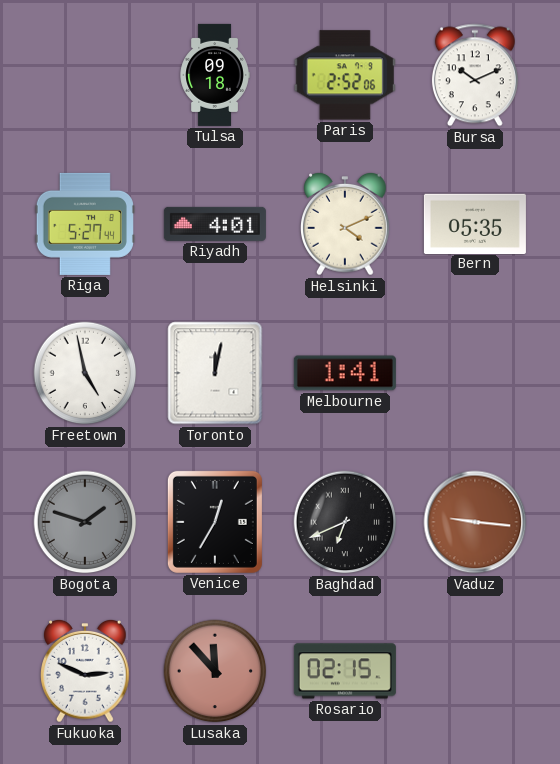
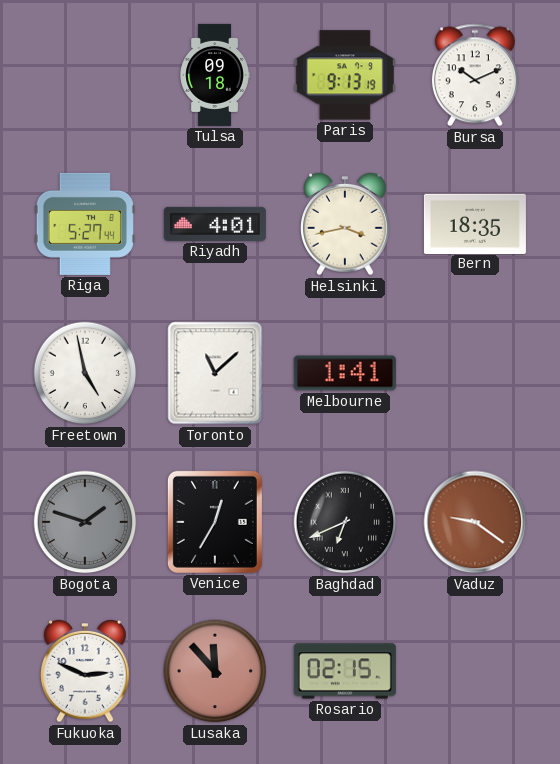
Paris: 2:52 -> 9:13
Helsinki: 4:11 -> 3:43
Bern: 05:35 -> 18:35
Toronto: 12:02 -> 11:08
Vaduz: 9:16 -> 9:21
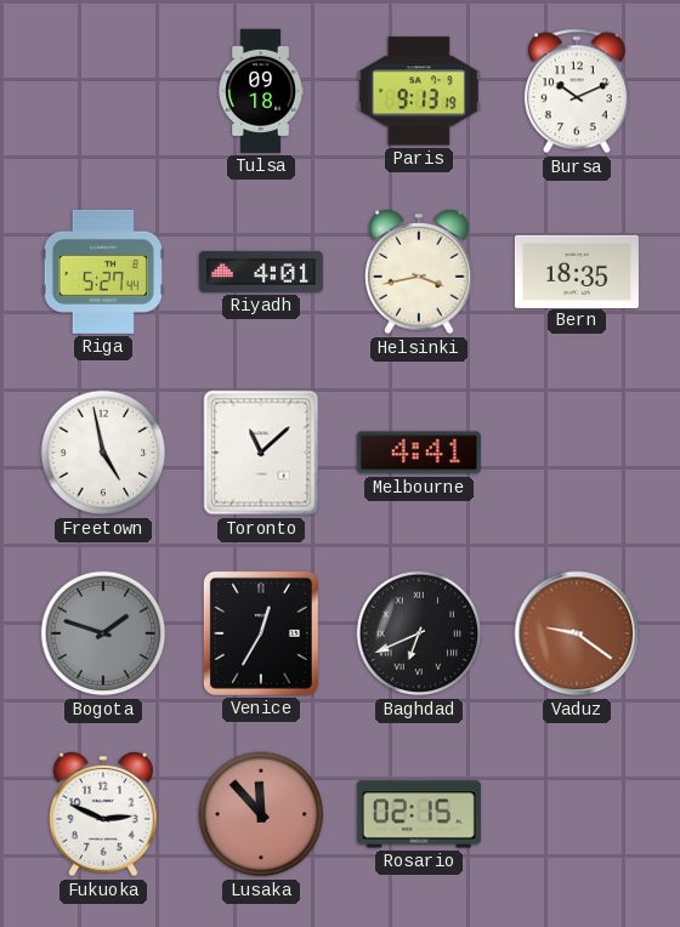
Melbourne: 1:41 -> 4:41
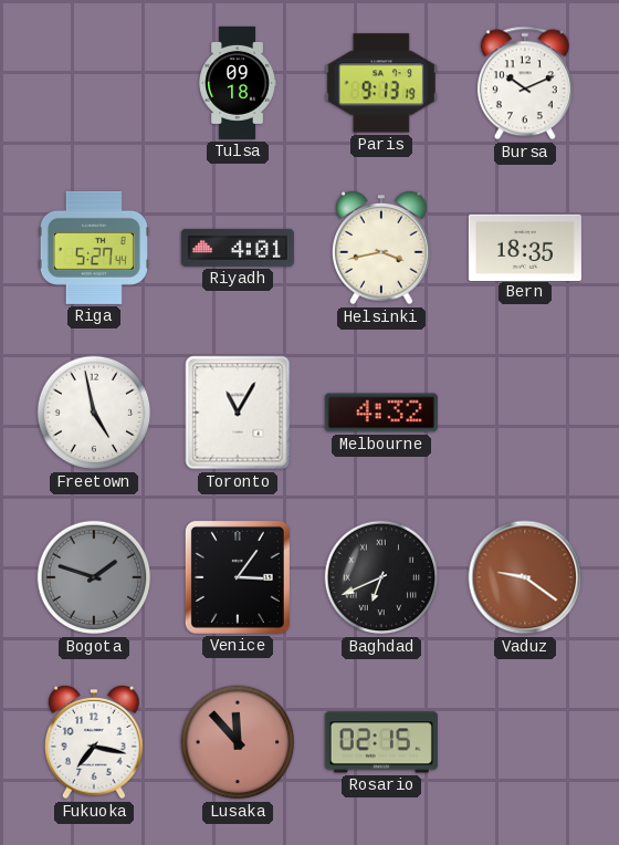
Toronto: 11:08 -> 11:05
Melbourne: 4:41 -> 4:32
Venice: 12:35 -> 3:06
Fukuoka: 2:49 -> 7:17
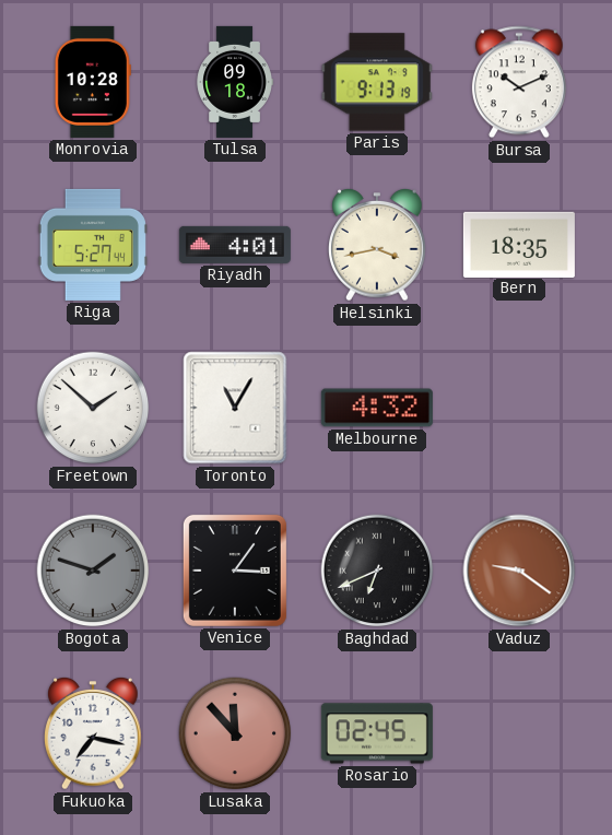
Monrovia: none -> 10:28
Freetown: 4:58 -> 1:52
Rosario: 02:15 -> 02:45
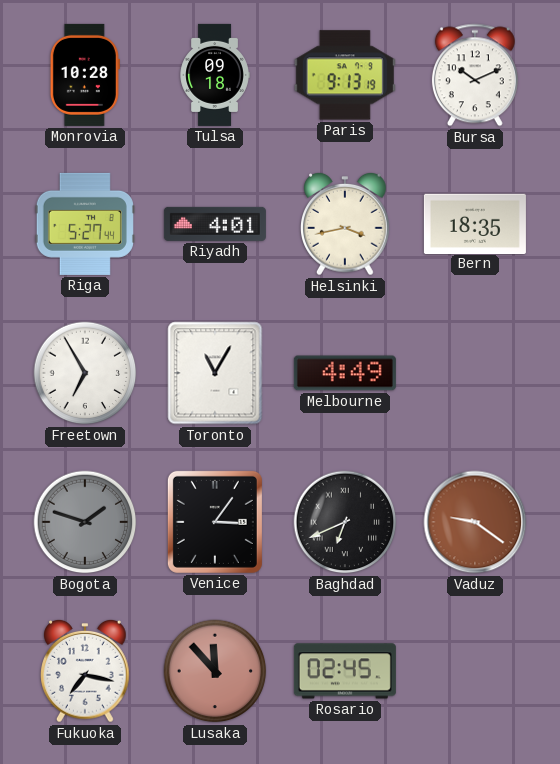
Freetown: 1:52 -> 6:55
Melbourne: 4:32 -> 4:49
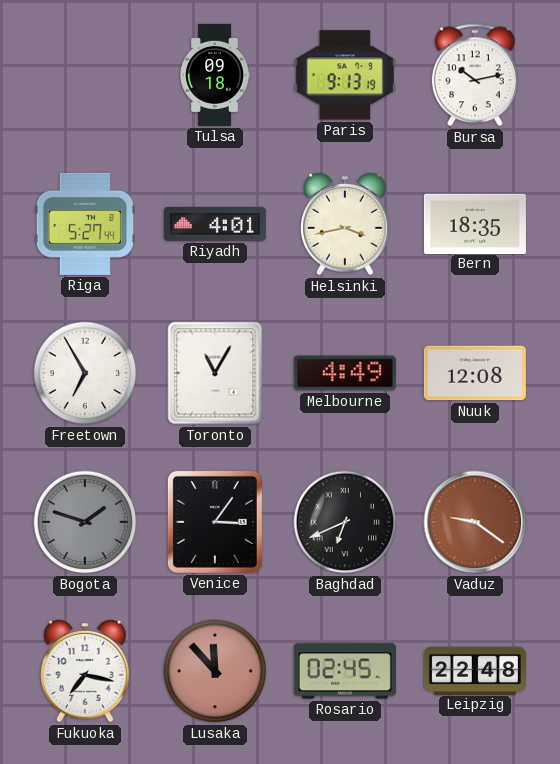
Monrovia: 10:28 -> none
Bursa: 10:11 -> 10:13
Nuuk: none -> 12:08
Leipzig: none -> 22:48
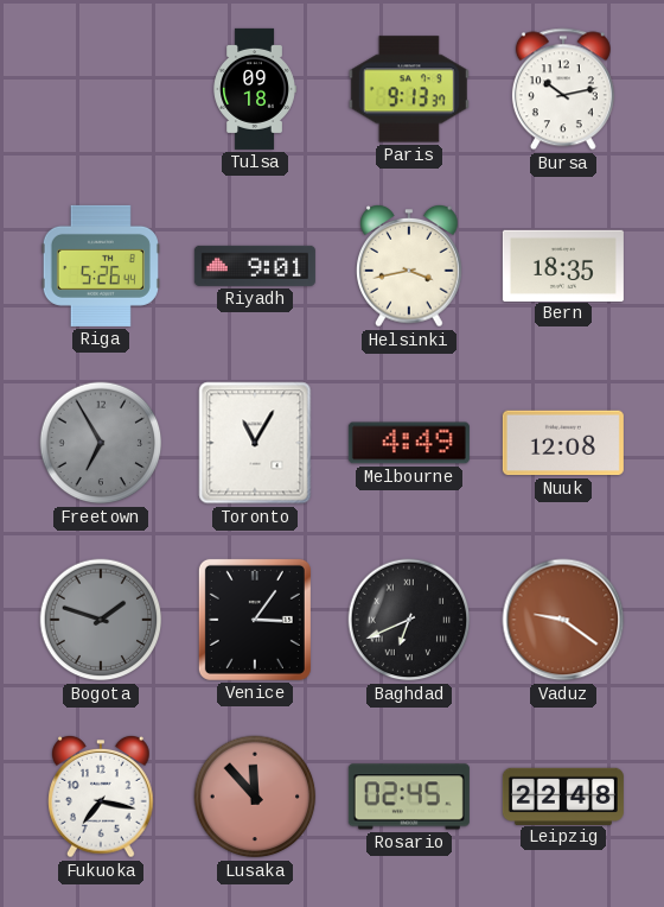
Paris: 9:13:19 -> 9:13:37
Riga: 5:27 -> 5:26
Riyadh: 4:01 -> 9:01
Freetown dial: white -> grey
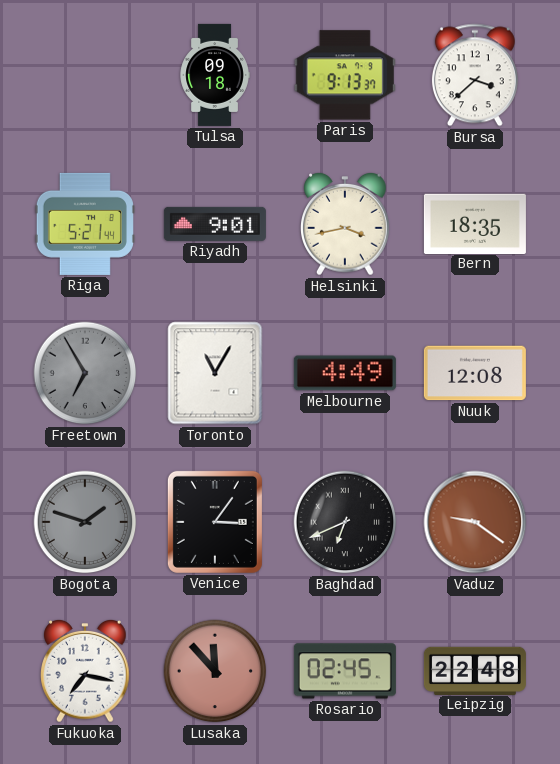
Bursa: 10:13 -> 3:38
Riga: 5:26 -> 5:21
